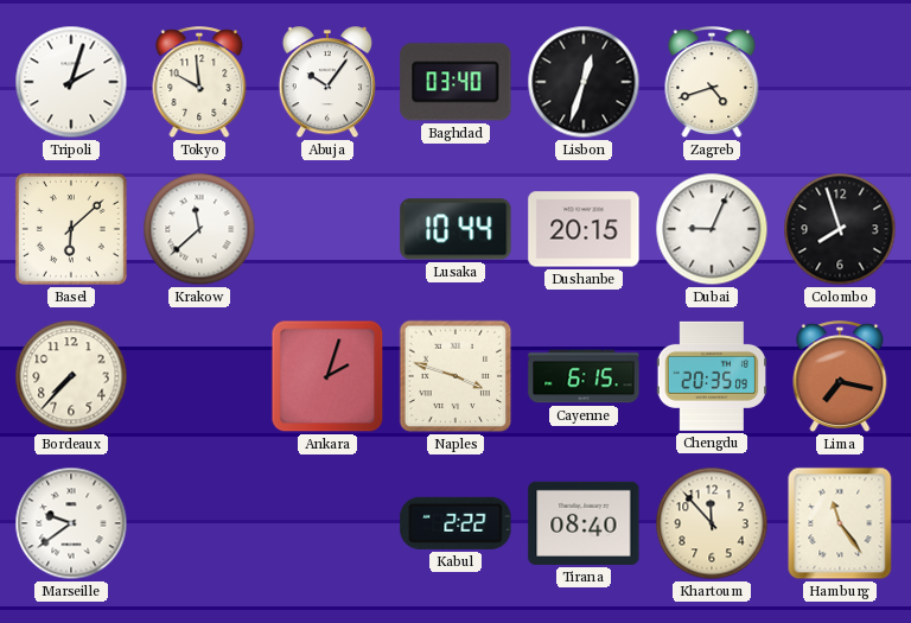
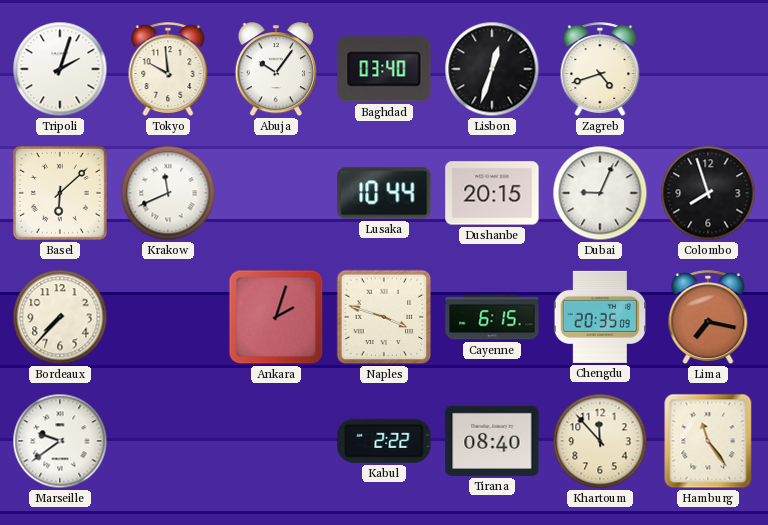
Krakow: 11:38 -> 11:41
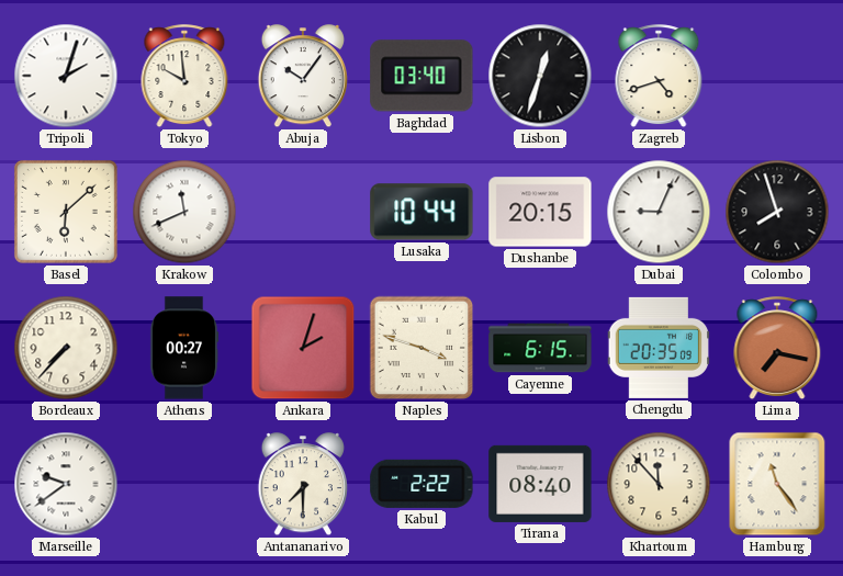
Athens: none -> 00:27
Antananarivo: none -> 7:30
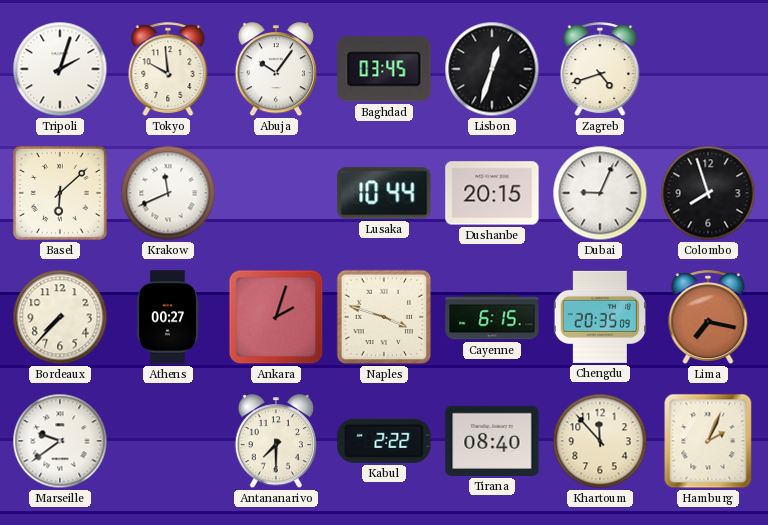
Baghdad: 03:40 -> 03:45
Hamburg: 11:24 -> 2:04
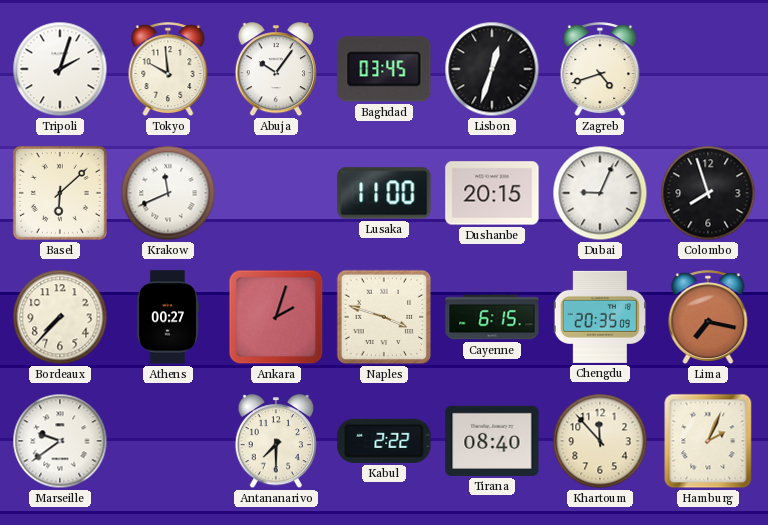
Lusaka: 10:44 -> 11:00
